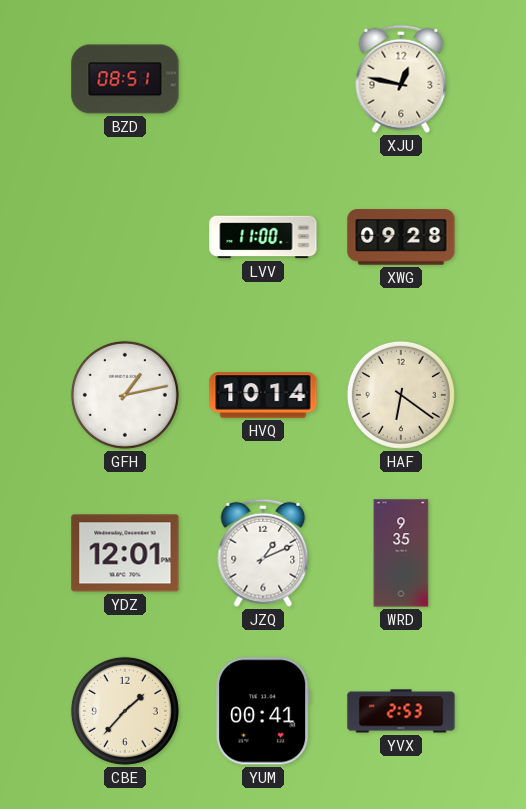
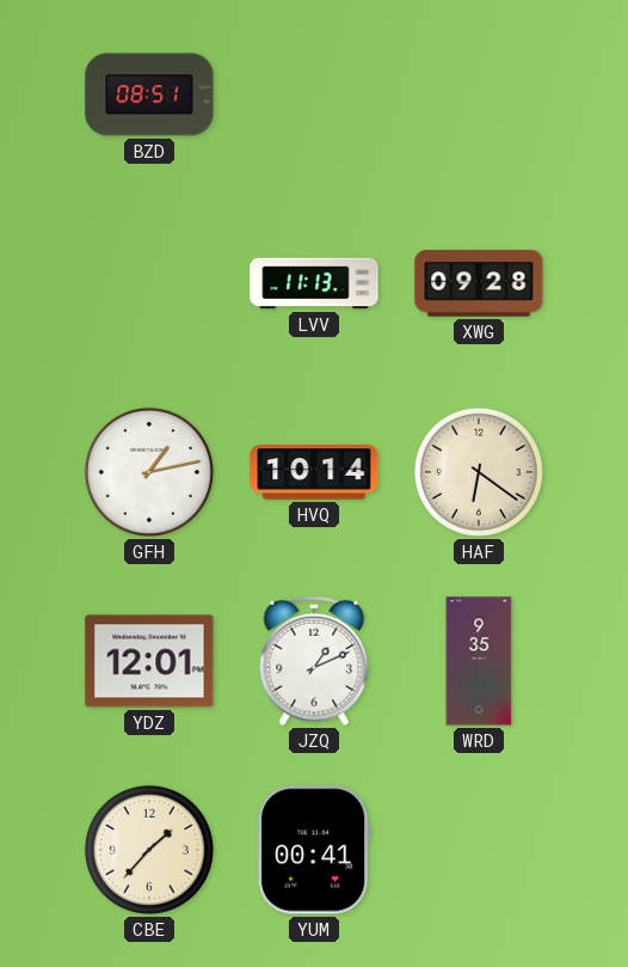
XJU: 12:47 -> none
LVV: 11:00 -> 11:13
YVX: 2:53 -> none
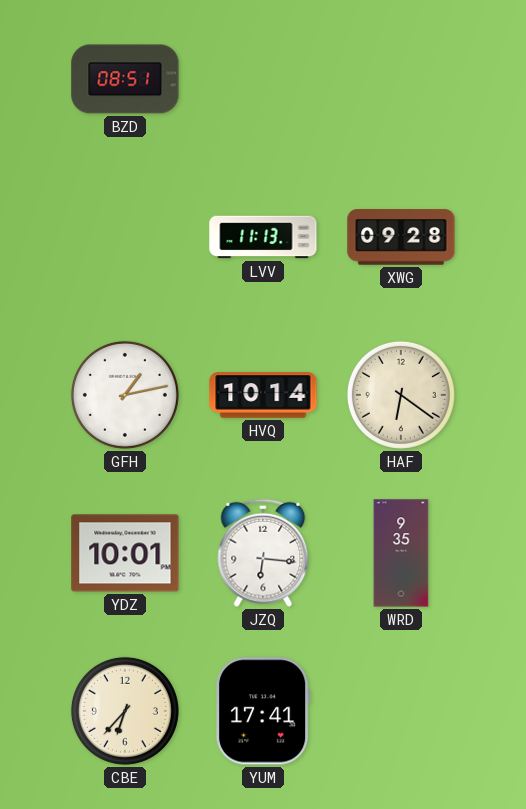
YDZ: 12:01 -> 10:01
JZQ: 1:11 -> 6:16
CBE: 1:37 -> 6:37
YUM: 00:41 -> 17:41
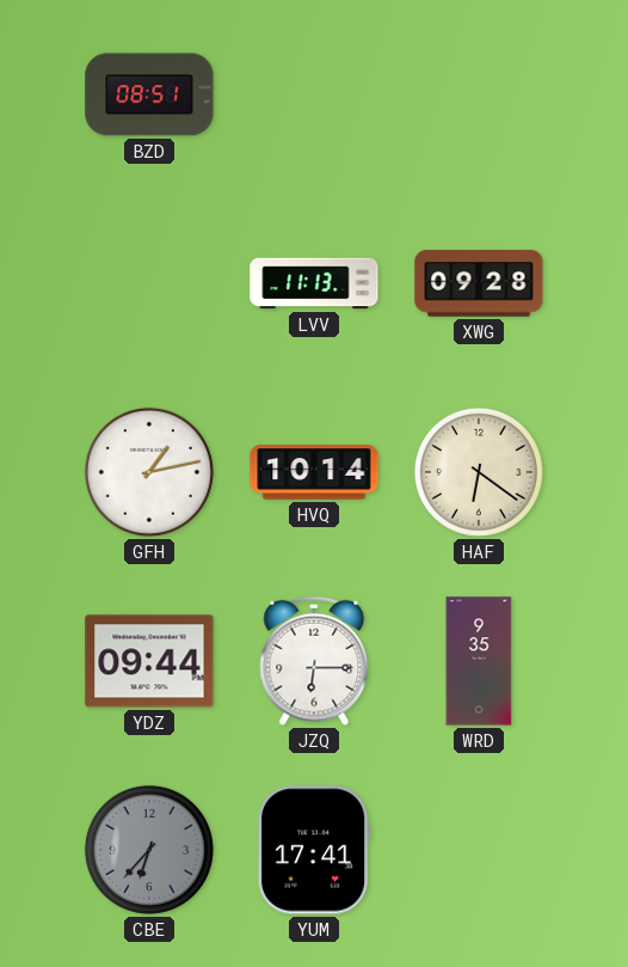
YDZ: 10:01 -> 09:44
JZQ: 6:16 -> 6:15
CBE dial: cream -> grey
